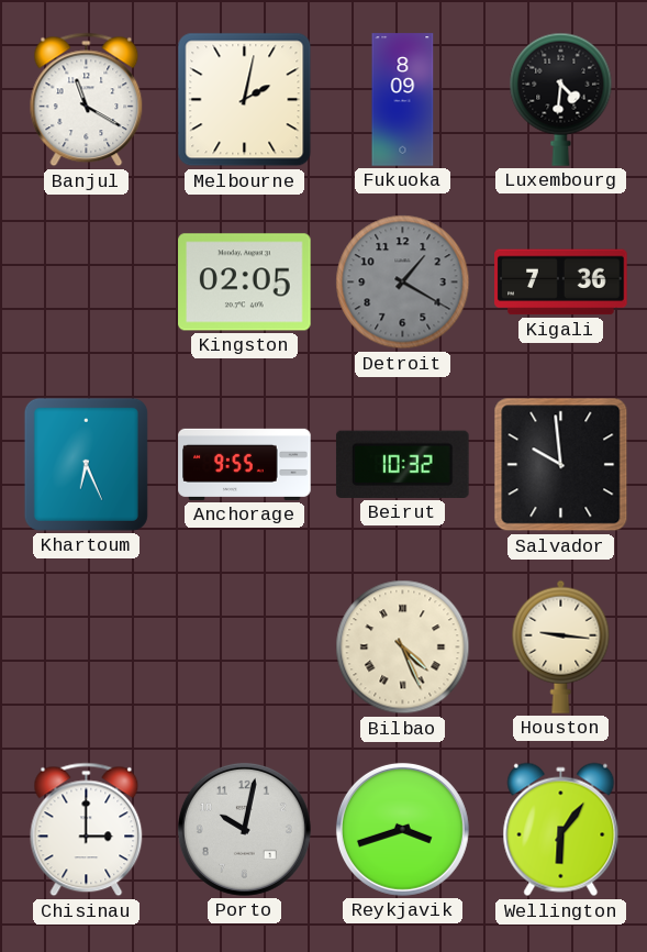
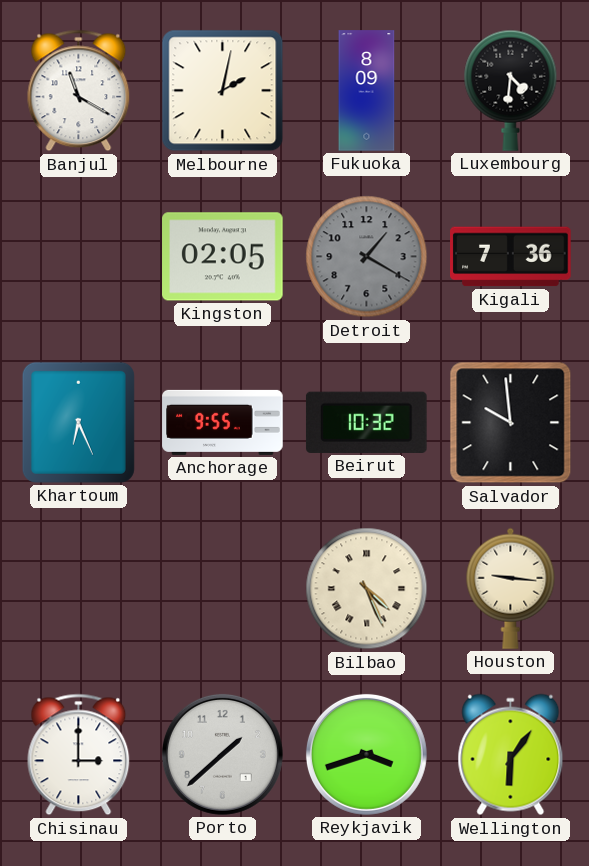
Porto: 10:02 -> 1:38
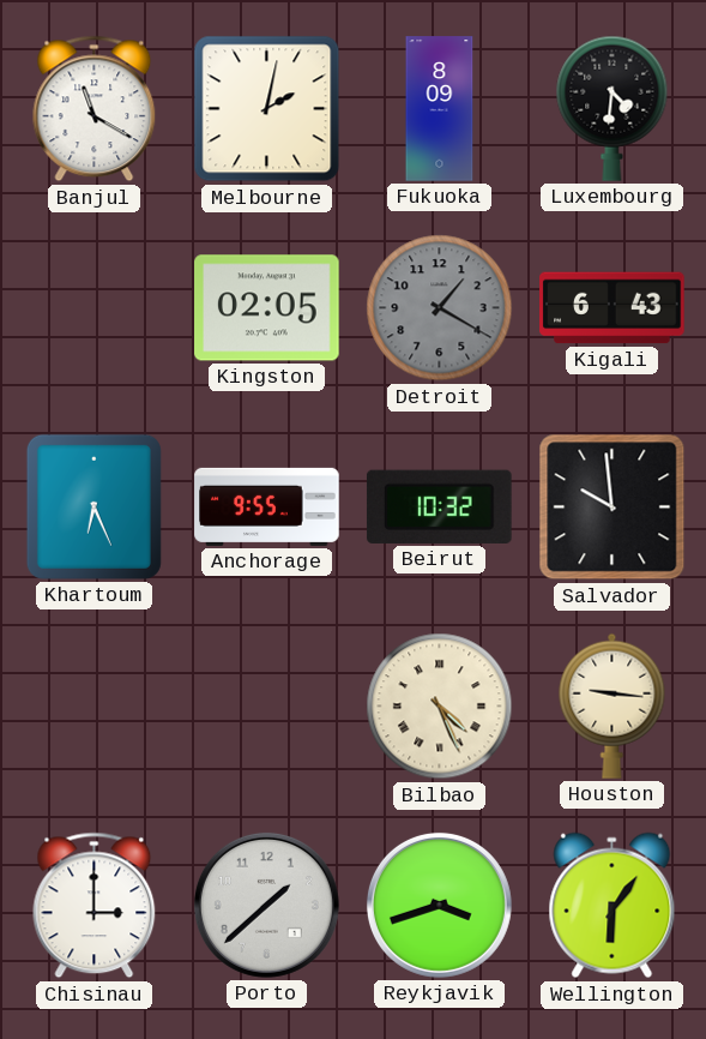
Kigali: 7:36 -> 6:43
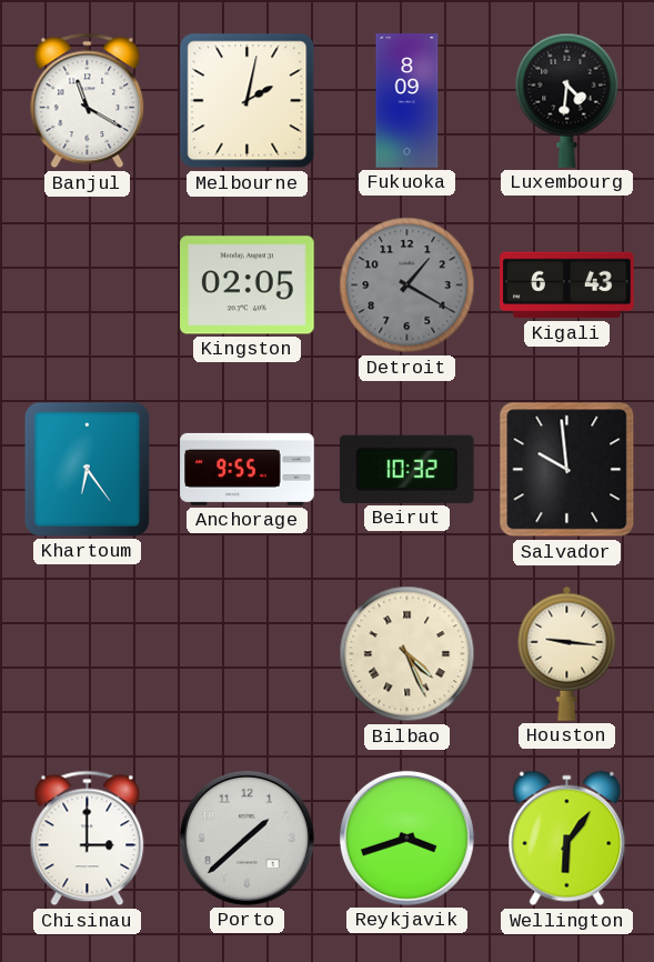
Khartoum: 6:26 -> 6:24
